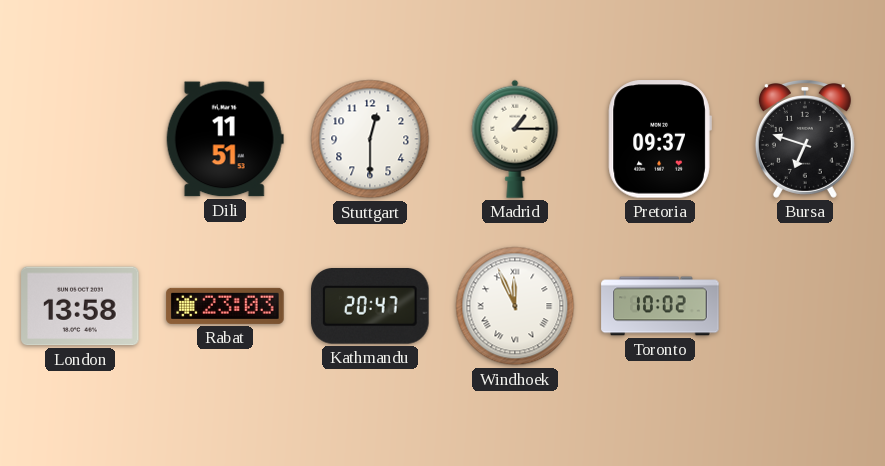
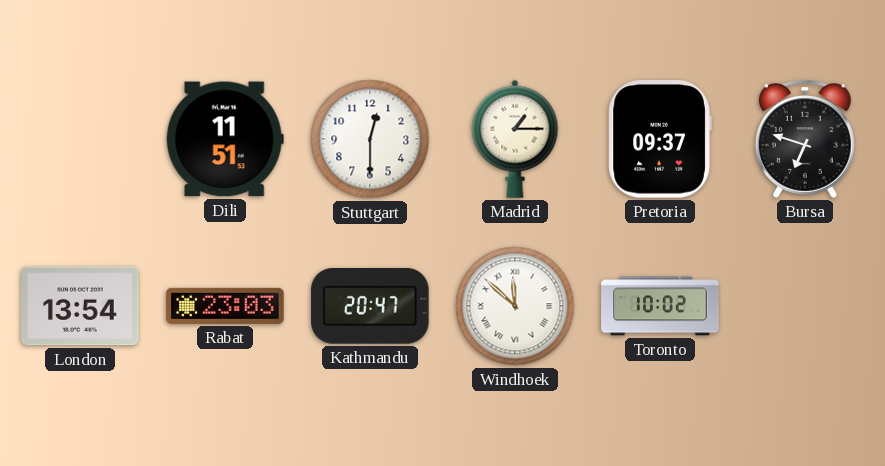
London: 13:58 -> 13:54
Windhoek: 11:56 -> 11:52
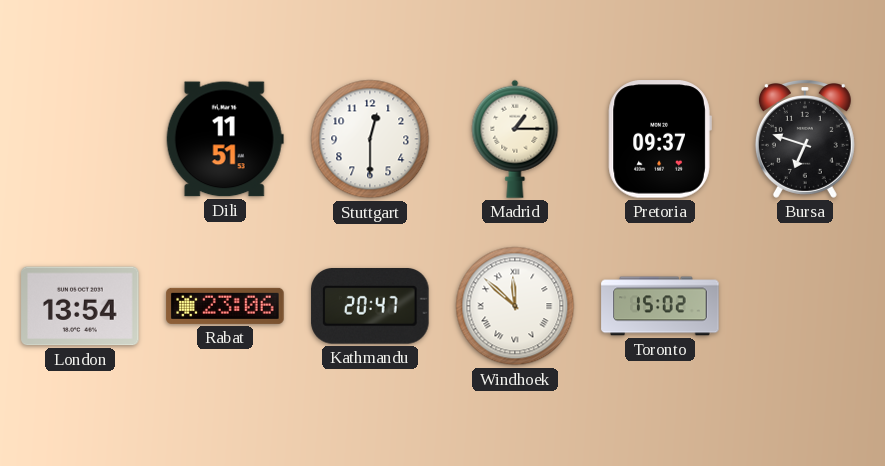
Rabat: 23:03 -> 23:06
Toronto: 10:02 -> 15:02
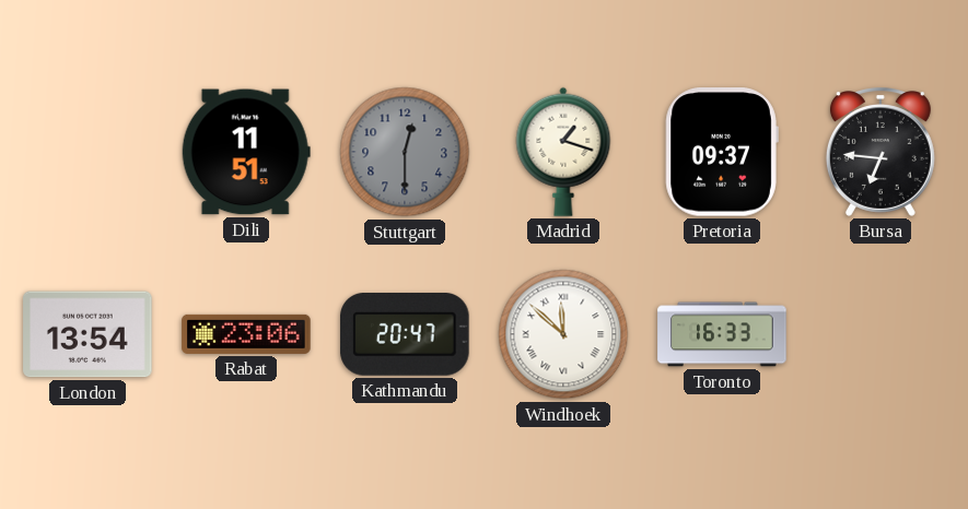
Stuttgart dial: white -> grey
Madrid: 1:15 -> 1:18
Bursa: 6:48 -> 6:46
Toronto: 15:02 -> 16:33
